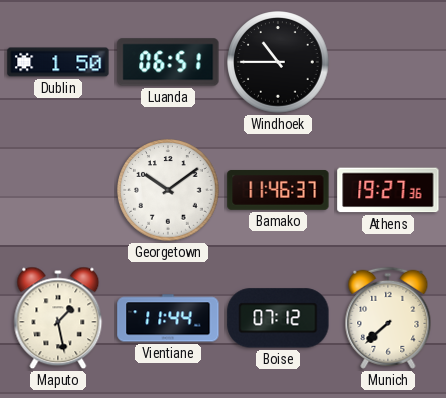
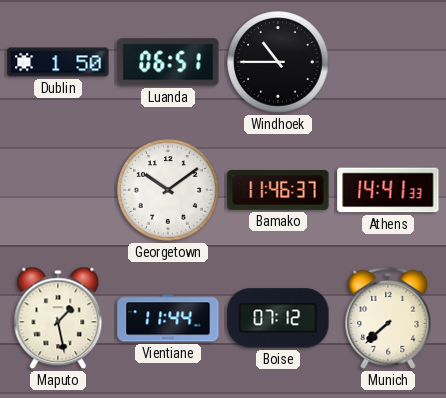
Athens: 19:27 -> 14:41
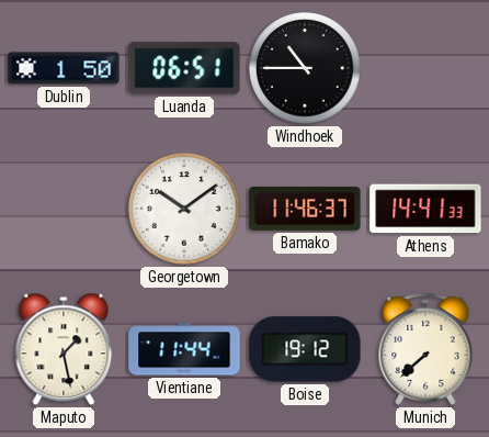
Boise: 07:12 -> 19:12
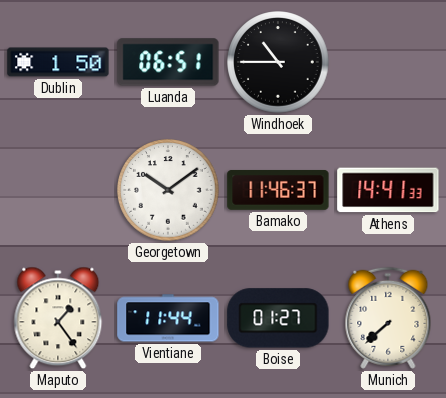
Maputo: 1:28 -> 1:24
Boise: 19:12 -> 01:27
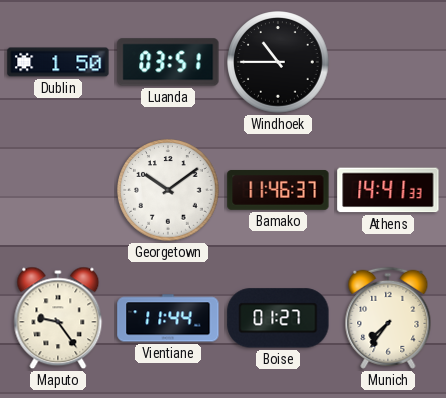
Luanda: 06:51 -> 03:51
Maputo: 1:24 -> 9:24
Munich: 7:38 -> 7:36
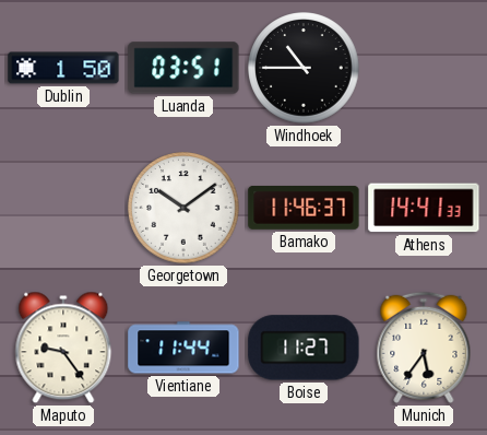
Boise: 01:27 -> 11:27
Munich: 7:36 -> 5:36
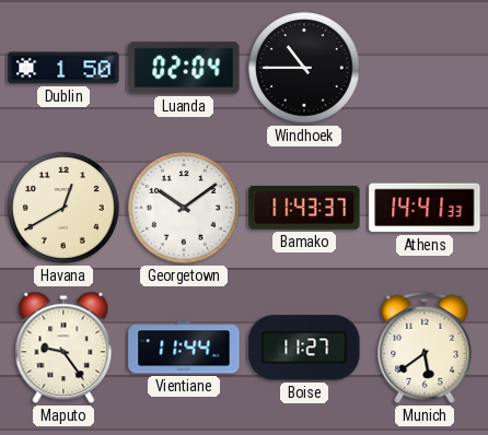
Luanda: 03:51 -> 02:04
Havana: none -> 12:40
Bamako: 11:46 -> 11:43
Munich: 5:36 -> 5:39
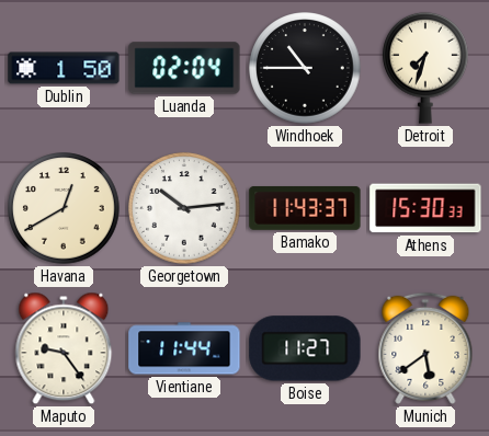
Detroit: none -> 7:33
Georgetown: 10:09 -> 10:14
Athens: 14:41 -> 15:30
